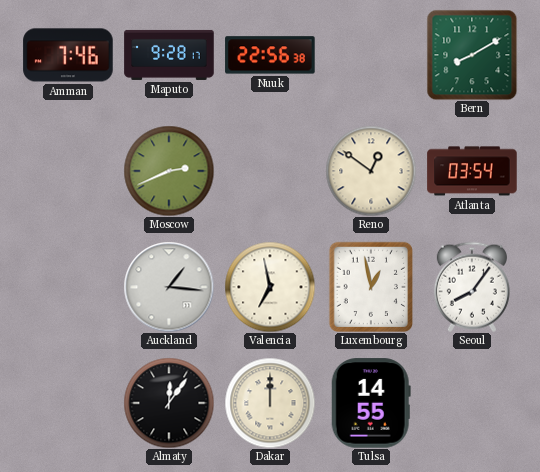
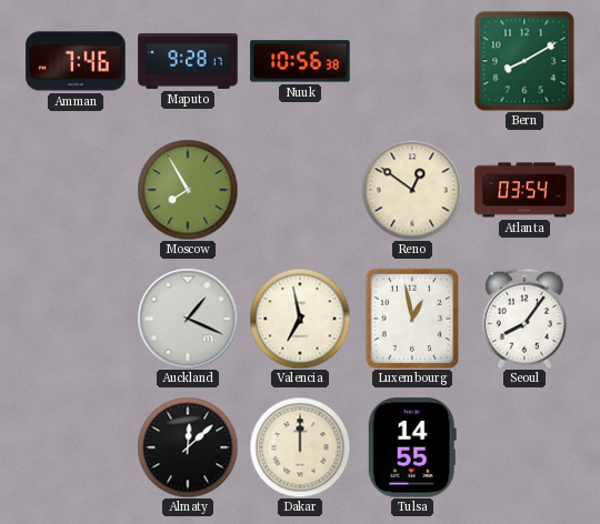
Nuuk: 22:56 -> 10:56
Moscow: 2:41 -> 7:55
Auckland: 1:16 -> 1:19
Almaty: 12:06 -> 12:08
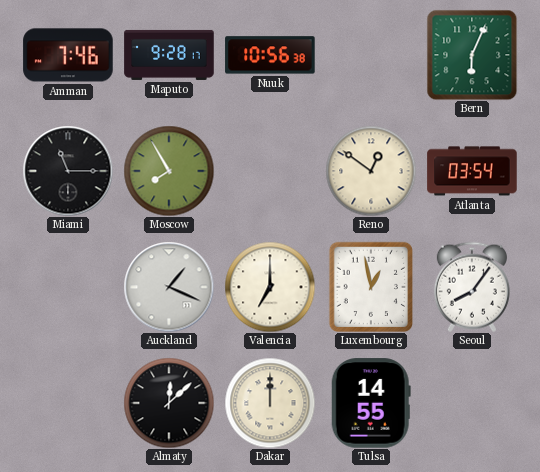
Bern: 8:10 -> 6:04
Miami: none -> 11:15
Valencia: 6:58 -> 7:00
